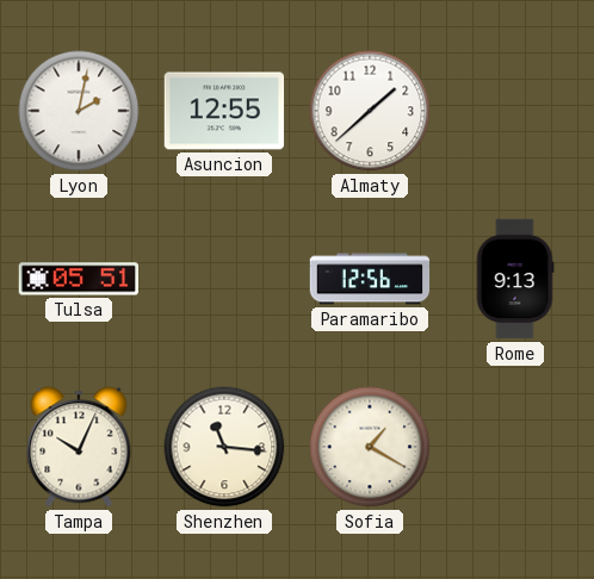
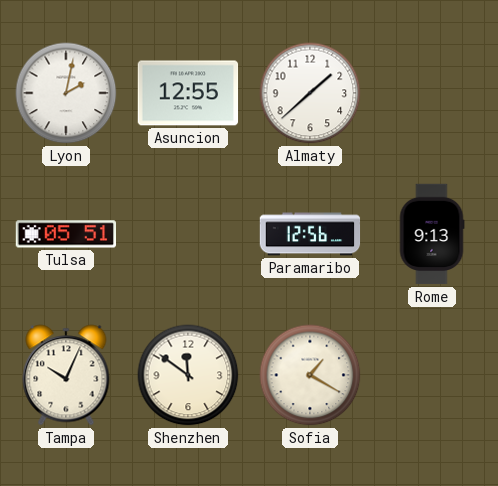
Shenzhen: 11:16 -> 11:51
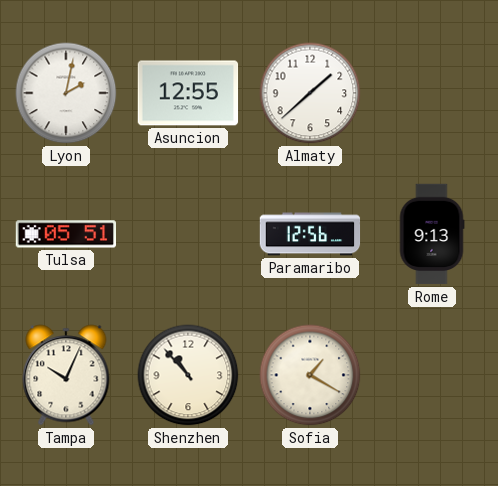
Shenzhen: 11:51 -> 10:53
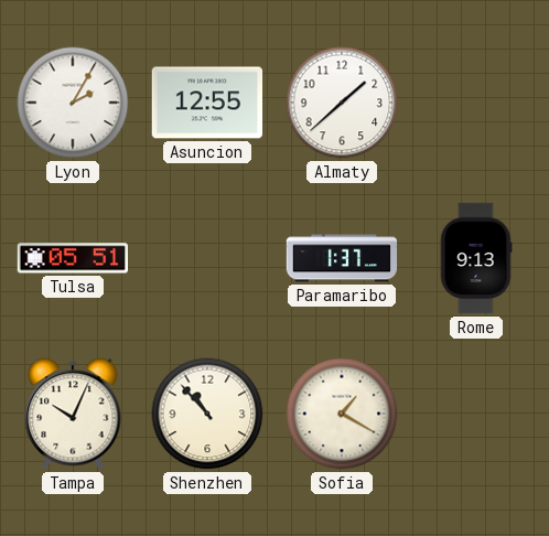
Lyon: 2:02 -> 2:05
Paramaribo: 12:56 -> 1:37
